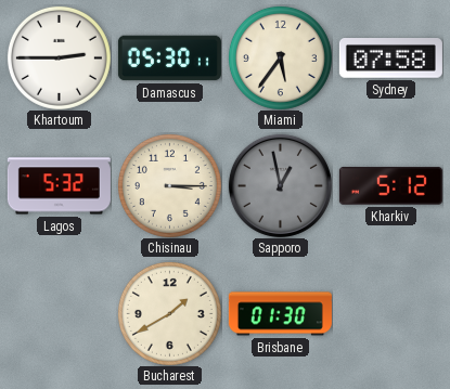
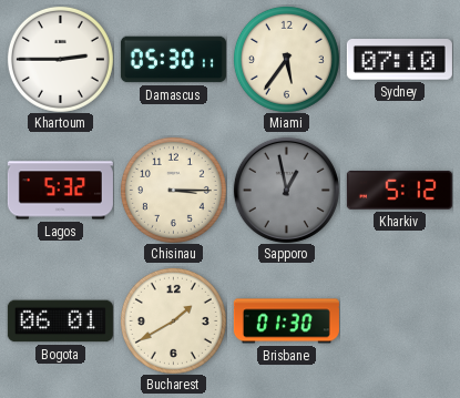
Sydney: 07:58 -> 07:10
Bogota: none -> 06:01
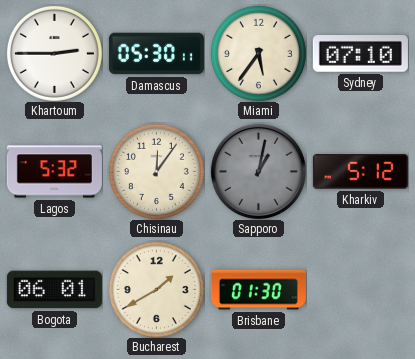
Chisinau: 3:15 -> 12:06
Sapporo: 12:58 -> 1:02
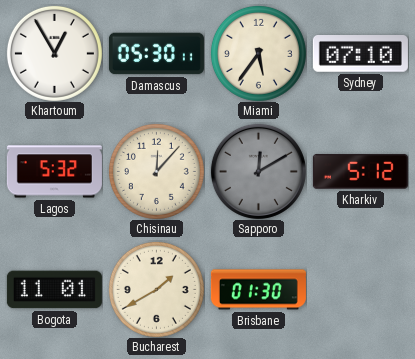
Khartoum: 2:45 -> 12:55
Chisinau: 12:06 -> 12:07
Sapporo: 1:02 -> 12:10
Bogota: 06:01 -> 11:01
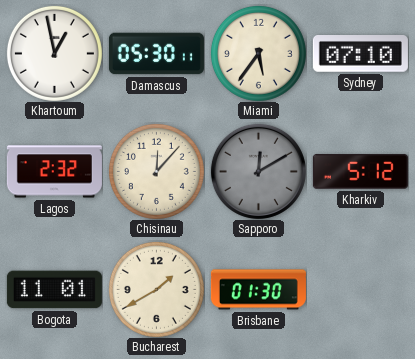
Khartoum: 12:55 -> 12:58
Lagos: 5:32 -> 2:32
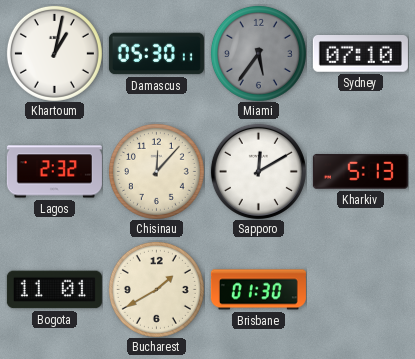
Khartoum: 12:58 -> 1:02
Miami dial: cream -> grey
Sapporo dial: grey -> white
Kharkiv: 5:12 -> 5:13
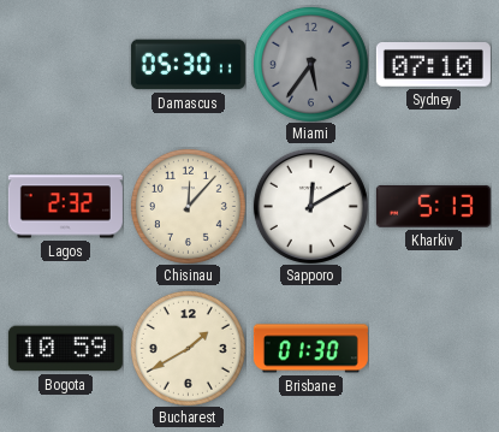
Khartoum: 1:02 -> none
Bogota: 11:01 -> 10:59
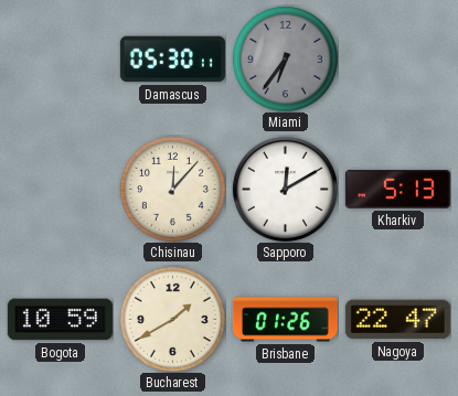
Miami: 5:36 -> 6:36
Sydney: 07:10 -> none
Lagos: 2:32 -> none
Brisbane: 01:30 -> 01:26
Nagoya: none -> 22:47
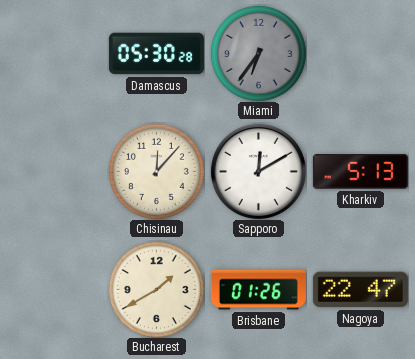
Damascus: 05:30:11 -> 05:30:28
Bogota: 10:59 -> none
